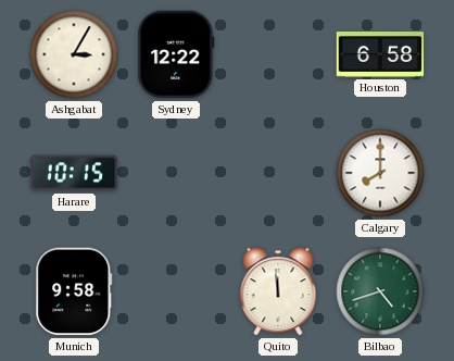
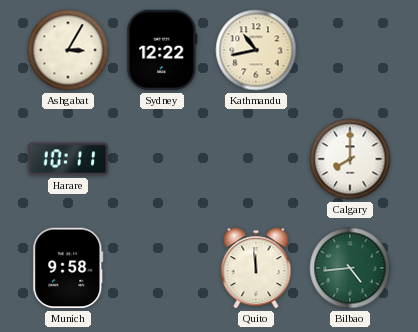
Kathmandu: none -> 10:43
Houston: 6:58 -> none
Harare: 10:15 -> 10:11
Bilbao: 4:42 -> 4:44
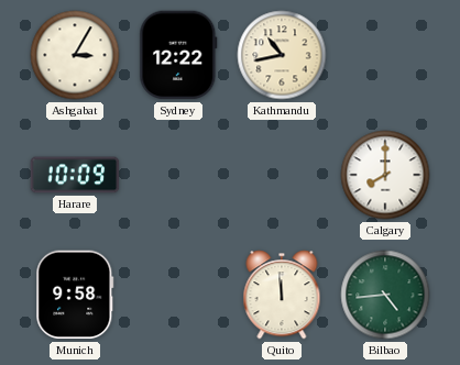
Harare: 10:11 -> 10:09
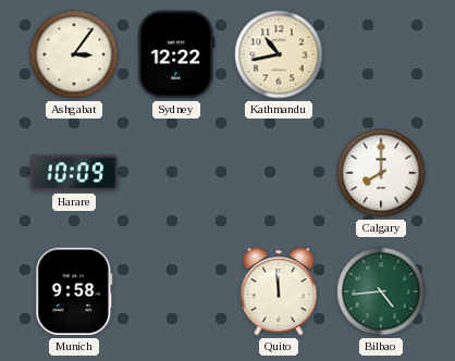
Ashgabat: 3:05 -> 3:06
